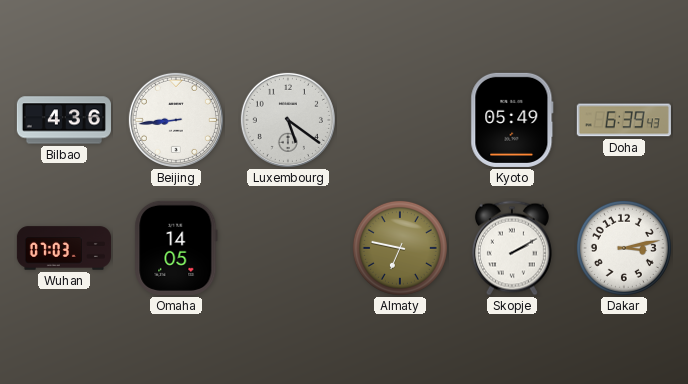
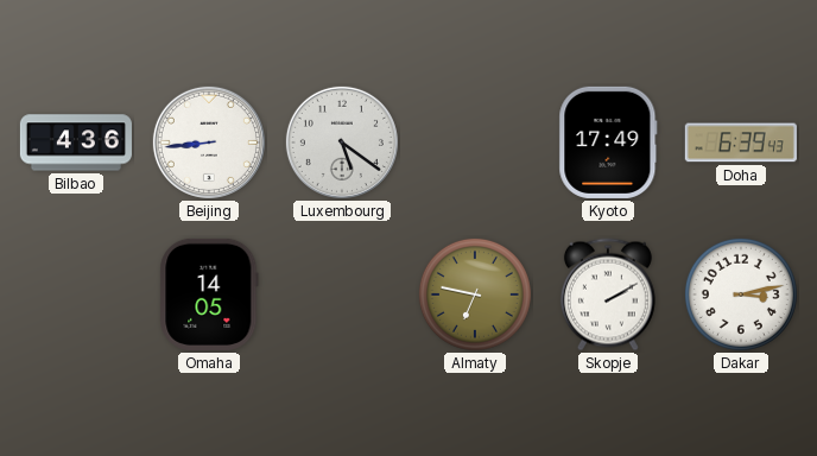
Kyoto: 05:49 -> 17:49
Wuhan: 07:03 -> none
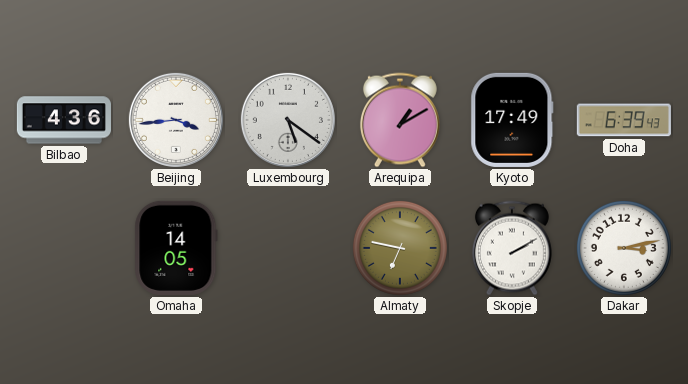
Beijing: 8:44 -> 3:44
Arequipa: none -> 1:10
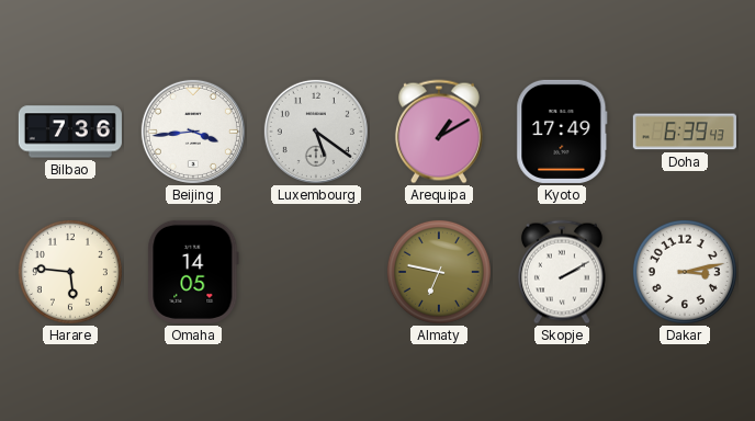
Bilbao: 4:36 -> 7:36
Harare: none -> 5:46
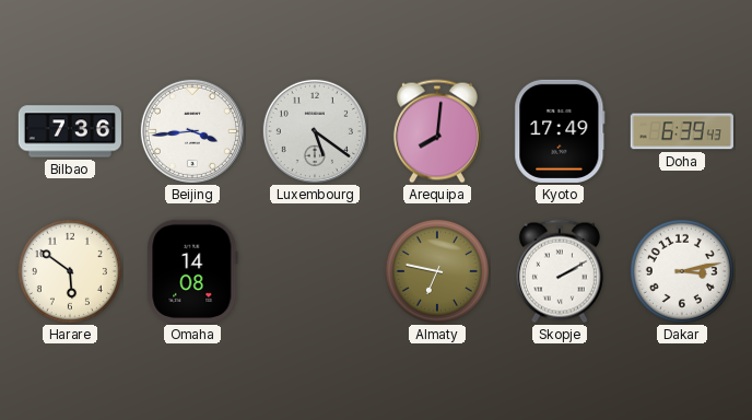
Arequipa: 1:10 -> 8:01
Harare: 5:46 -> 5:51
Omaha: 14:05 -> 14:08
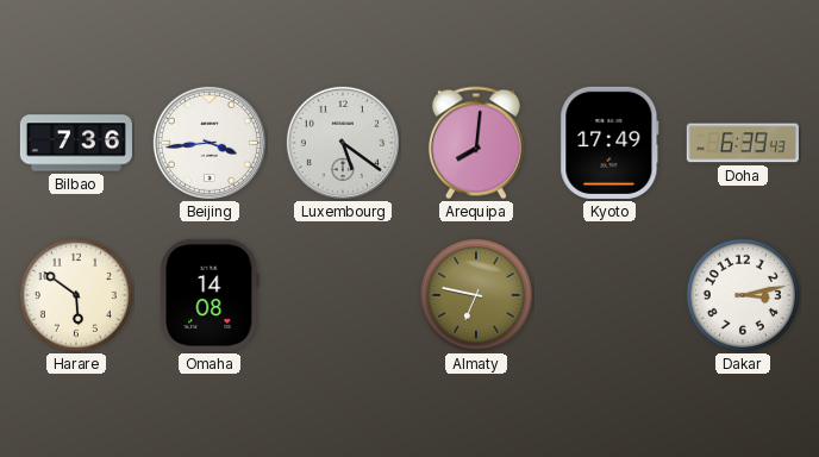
Skopje: 2:10 -> none
